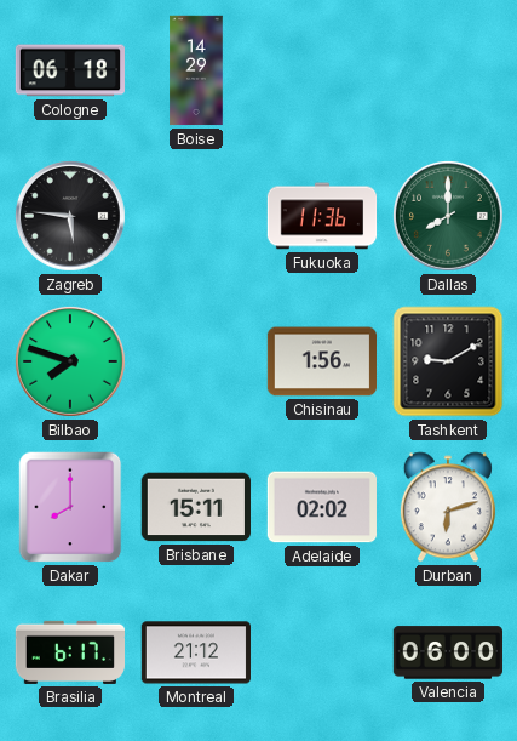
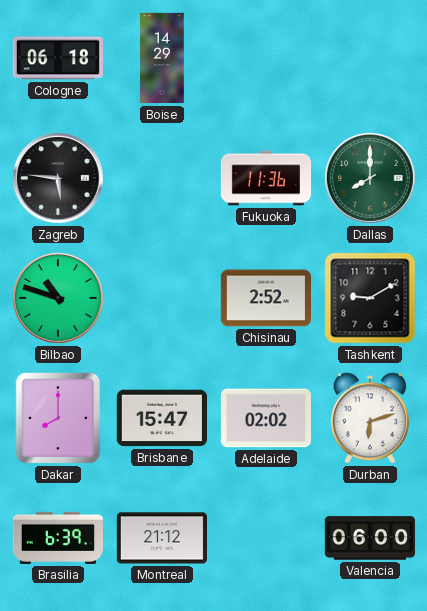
Bilbao: 7:48 -> 10:48
Chisinau: 1:56 -> 2:52
Brisbane: 15:11 -> 15:47
Brasilia: 6:17 -> 6:39
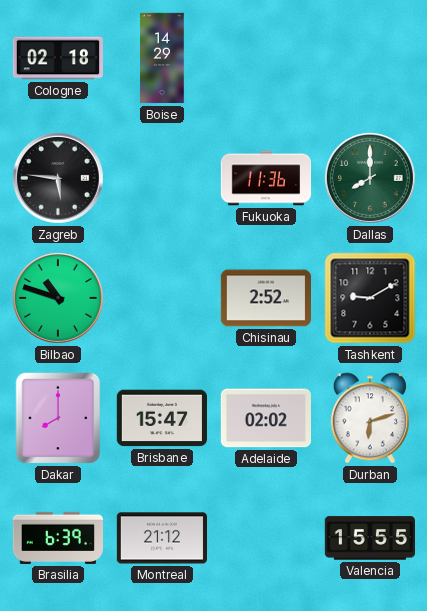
Cologne: 06:18 -> 02:18
Valencia: 06:00 -> 15:55
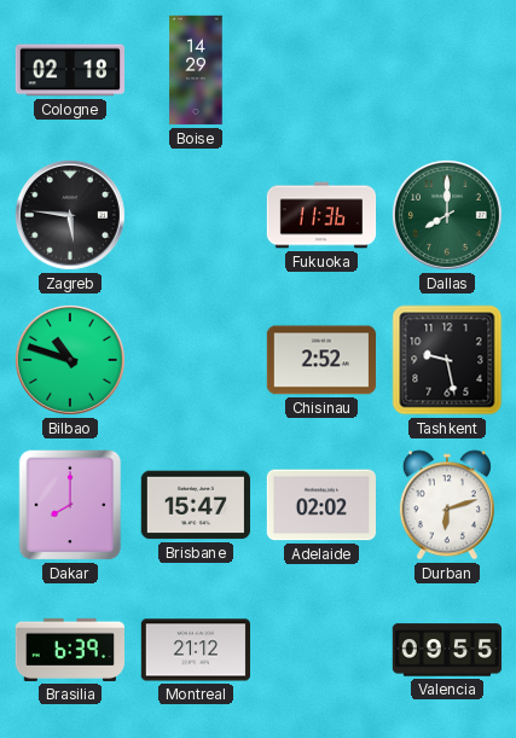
Tashkent: 9:10 -> 9:28
Valencia: 15:55 -> 09:55
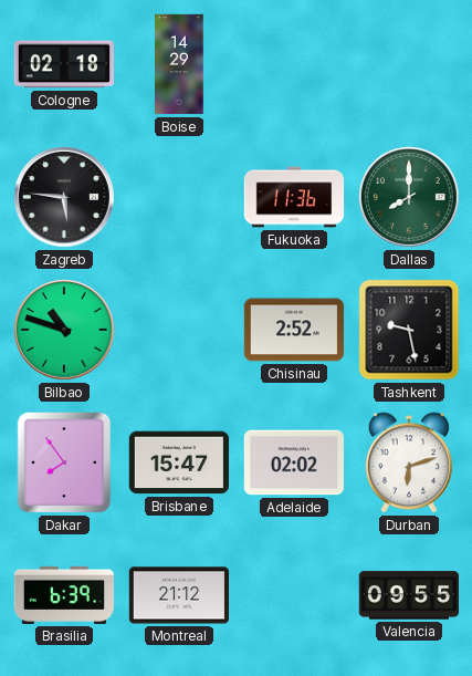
Dakar: 8:00 -> 7:54
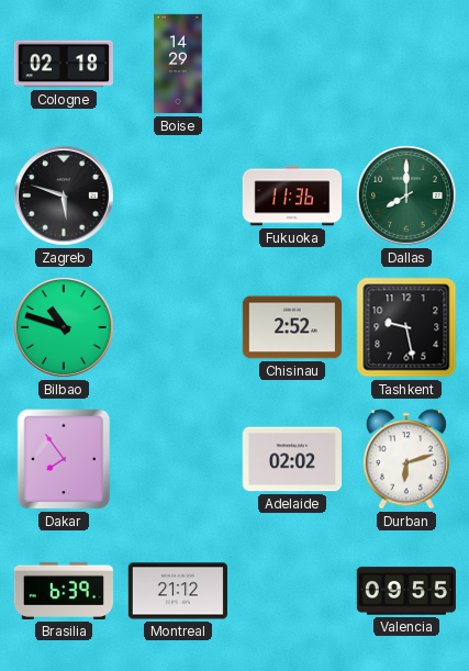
Zagreb: 5:46 -> 5:48
Brisbane: 15:47 -> none
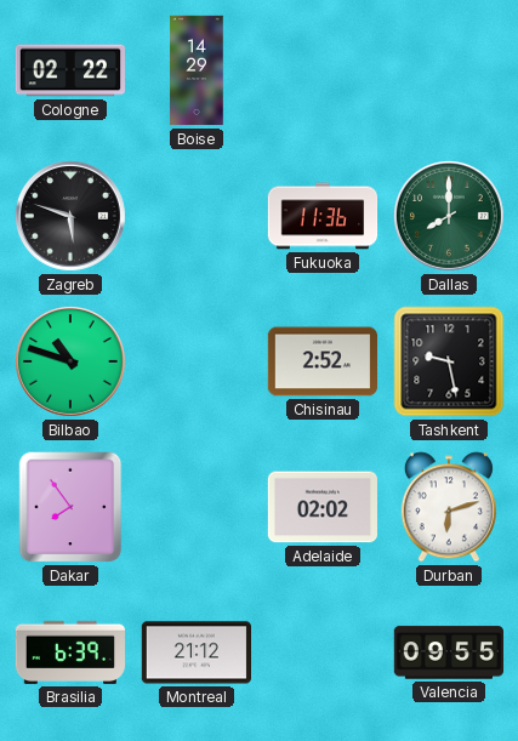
Cologne: 02:18 -> 02:22
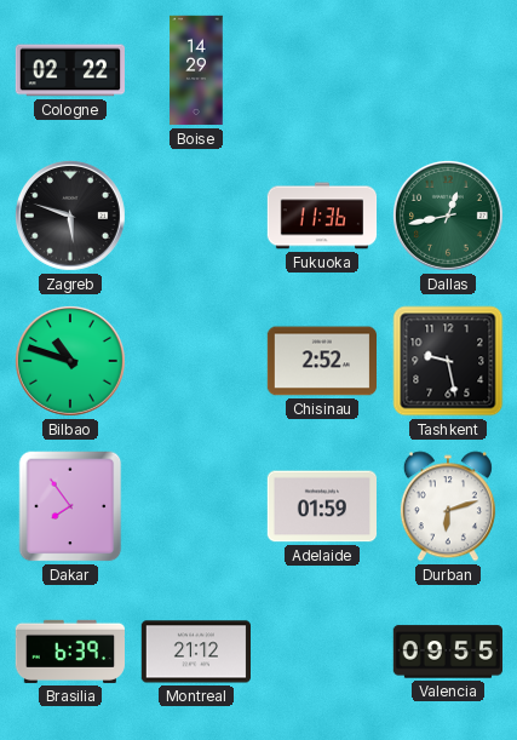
Dallas: 8:00 -> 12:43
Adelaide: 02:02 -> 01:59
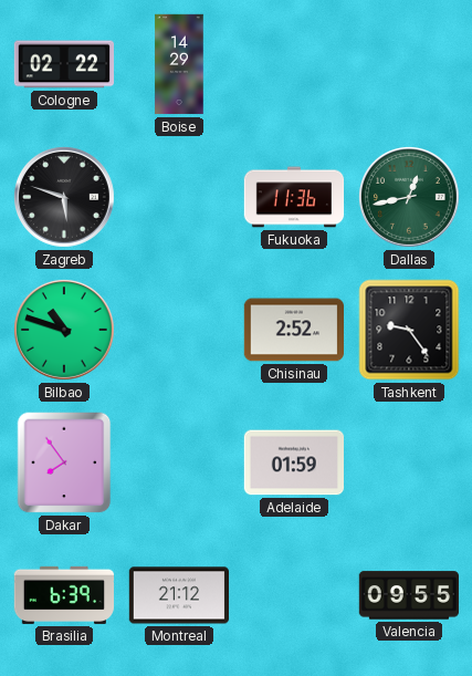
Tashkent: 9:28 -> 9:24
Durban: 6:12 -> none
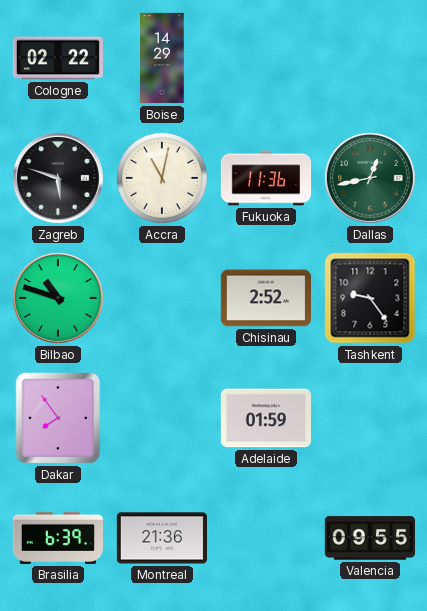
Accra: none -> 11:02
Montreal: 21:12 -> 21:36
